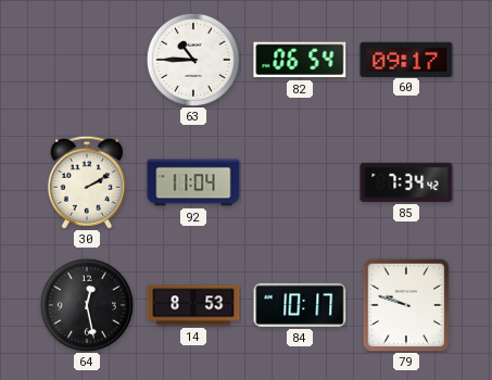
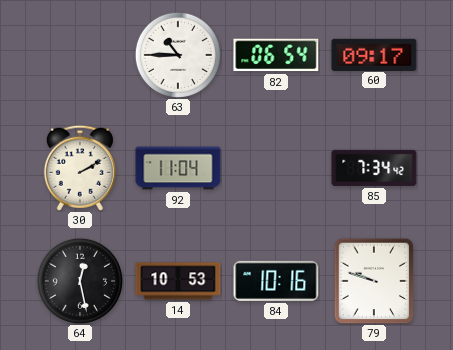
14: 8:53 -> 10:53
84: 10:17 -> 10:16
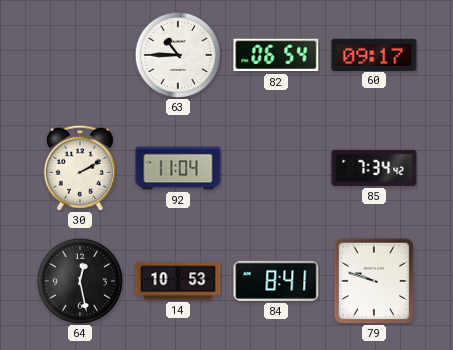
84: 10:16 -> 8:41
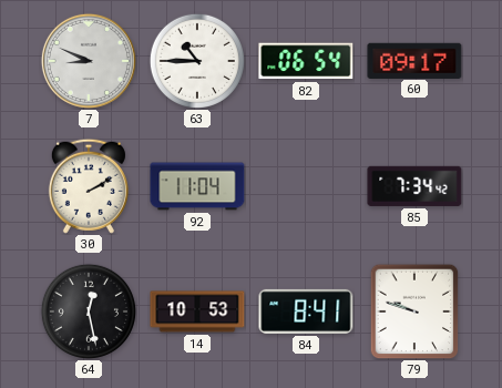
7: none -> 8:49
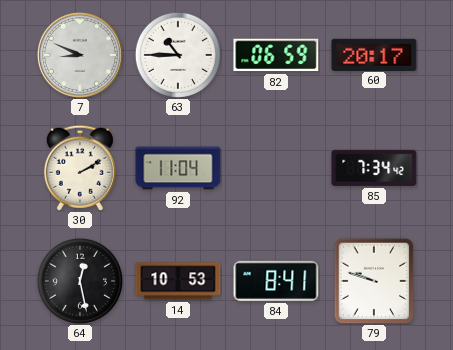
82: 06:54 -> 06:59
60: 09:17 -> 20:17
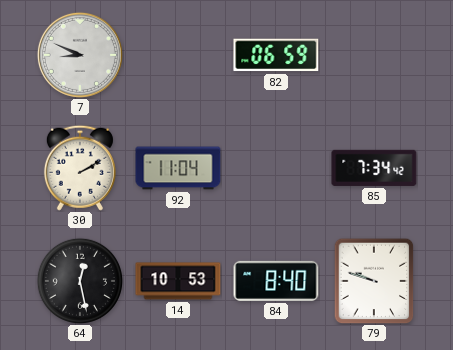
63: 10:45 -> none
60: 20:17 -> none
84: 8:41 -> 8:40
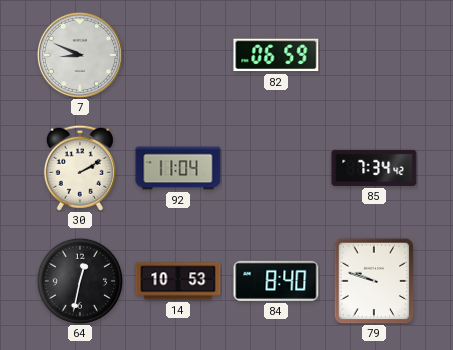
64: 12:28 -> 12:32
